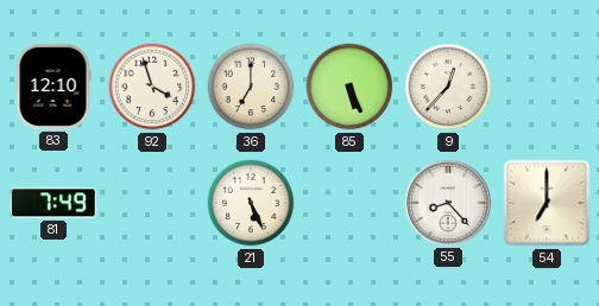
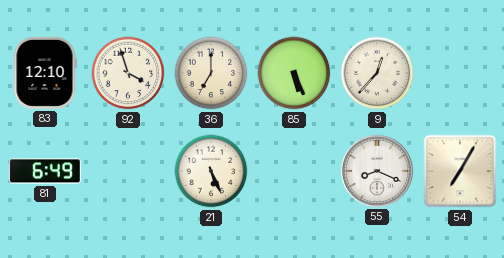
81: 7:49 -> 6:49
55: 8:23 -> 8:19
54: 7:00 -> 7:05
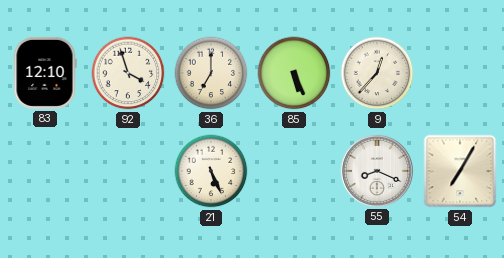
81: 6:49 -> none
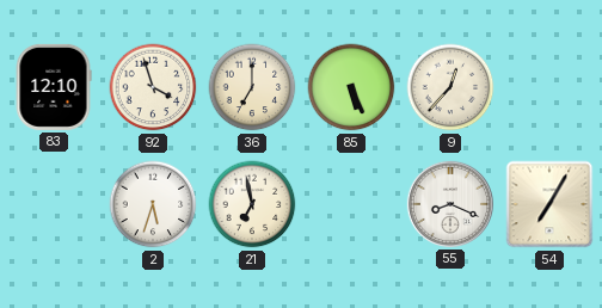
2: none -> 5:33
21: 5:26 -> 6:58
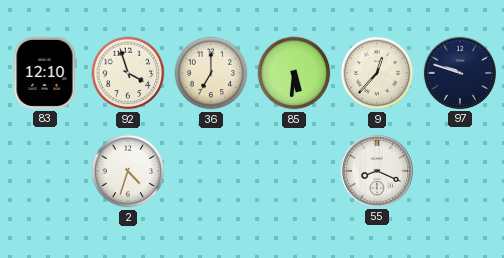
85: 5:26 -> 5:31
97: none -> 9:48
2: 5:33 -> 4:33
21: 6:58 -> none
54: 7:05 -> none
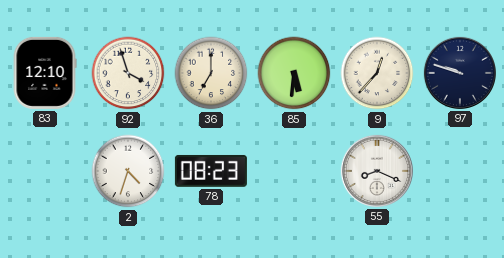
78: none -> 08:23
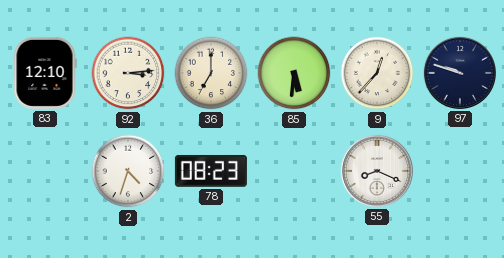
92: 3:57 -> 3:14
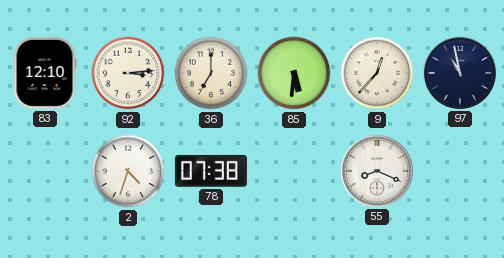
97: 9:48 -> 10:58
78: 08:23 -> 07:38
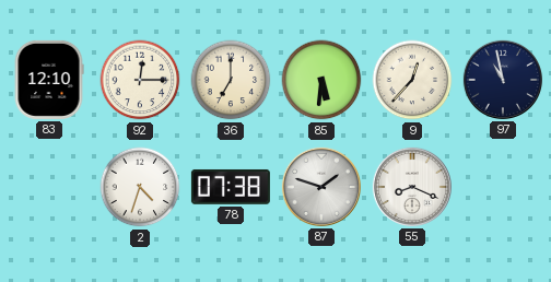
92: 3:14 -> 12:15
87: none -> 1:48
